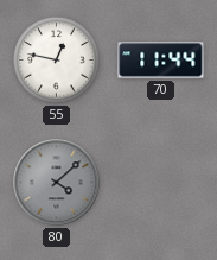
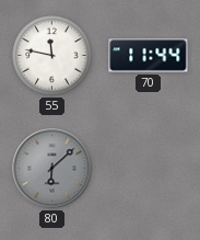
55: 12:47 -> 11:47
80: 4:08 -> 6:08
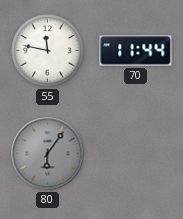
80: 6:08 -> 6:06
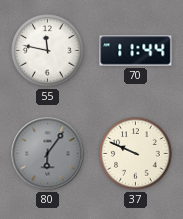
37: none -> 9:49
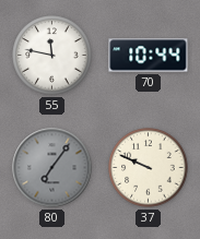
70: 11:44 -> 10:44
80: 6:06 -> 7:06
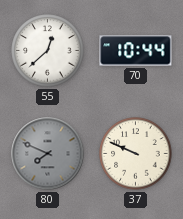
55: 11:47 -> 12:38
80: 7:06 -> 7:49
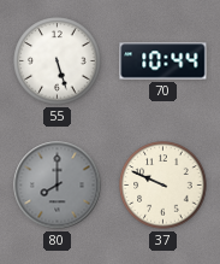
55: 12:38 -> 5:27
80: 7:49 -> 8:00
